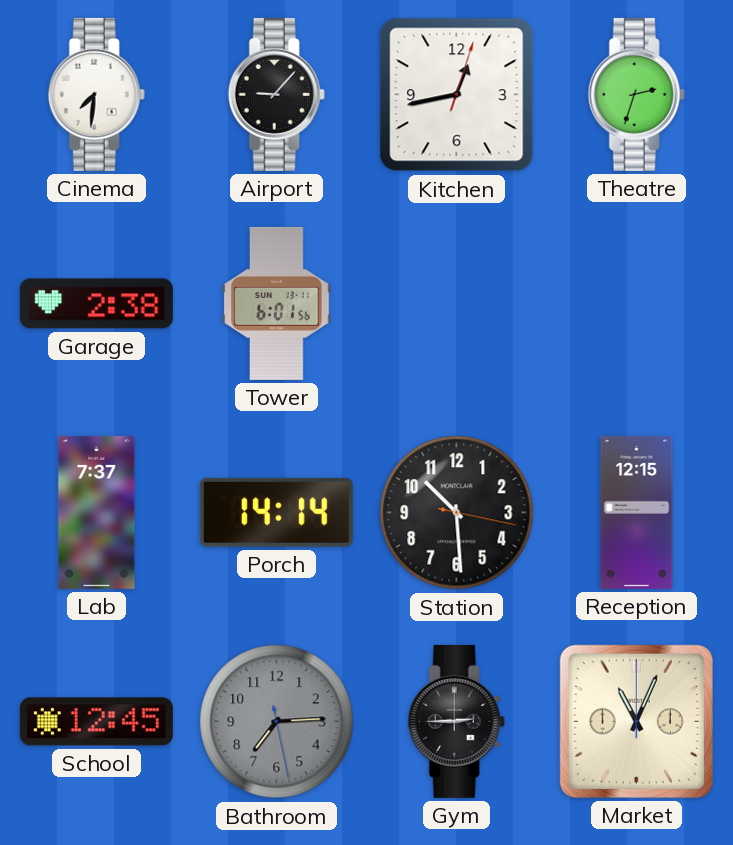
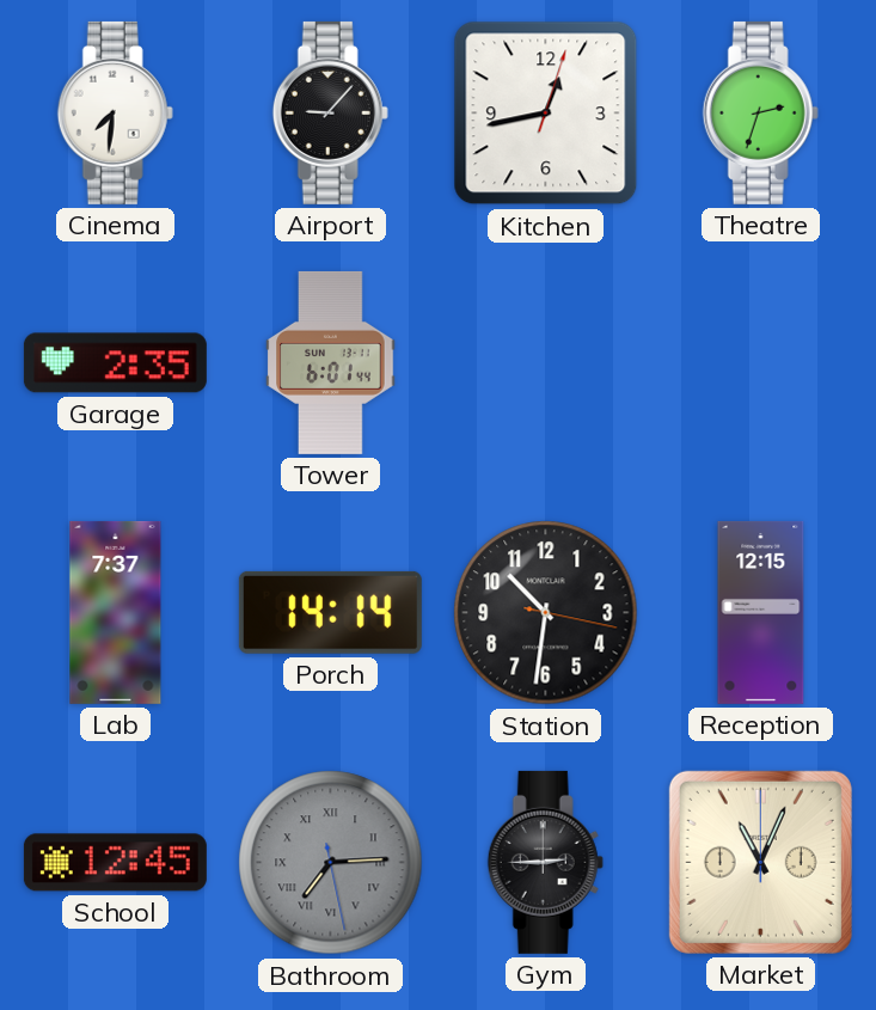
Garage: 2:38 -> 2:35
Tower: 6:01:56 -> 6:01:44
Station: 10:29 -> 10:31
Bathroom numerals: Arabic -> Roman
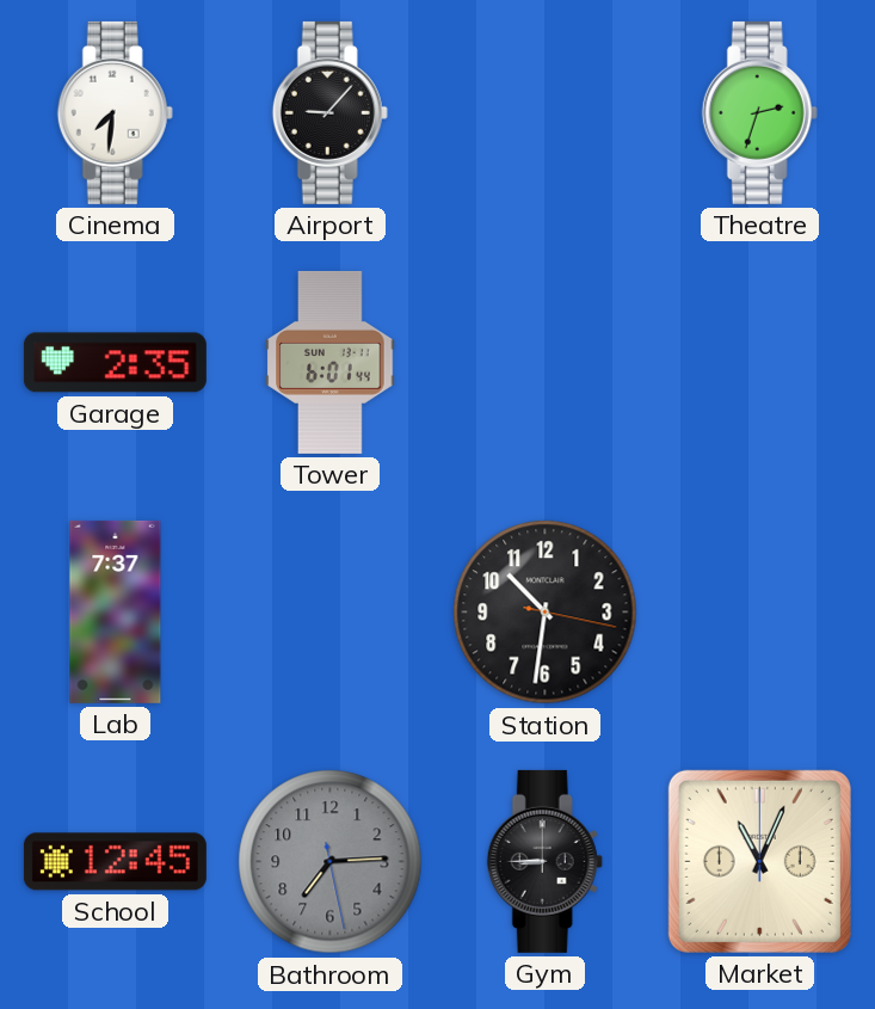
Kitchen: 12:43 -> none
Porch: 14:14 -> none
Reception: 12:15 -> none
Bathroom numerals: Roman -> Arabic
Gym: 2:45 -> 8:45
